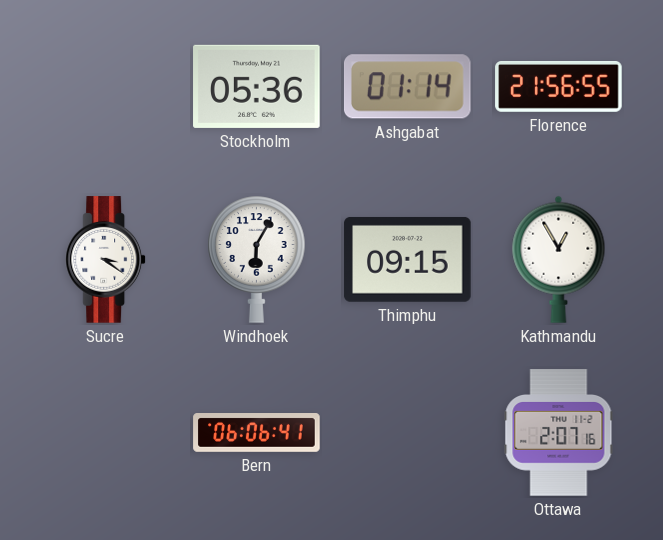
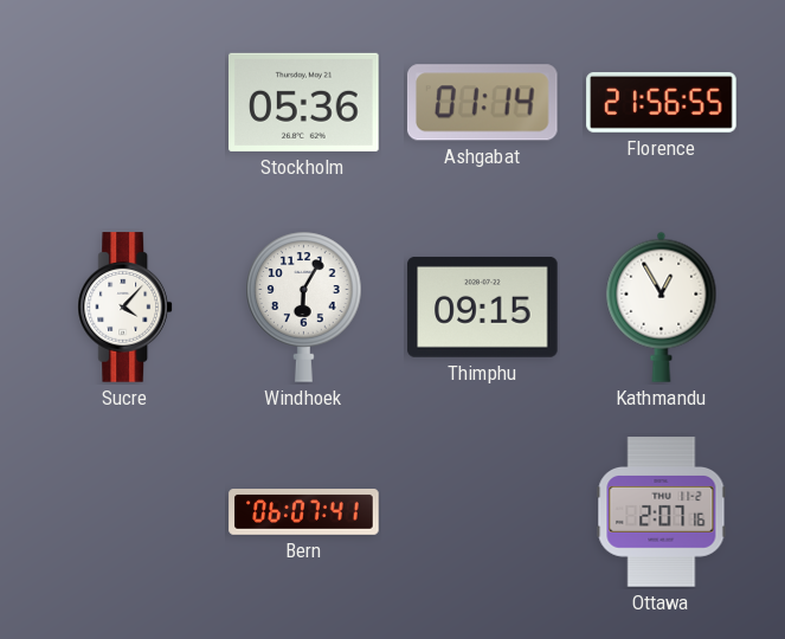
Sucre: 3:21 -> 4:07
Bern: 06:06 -> 06:07
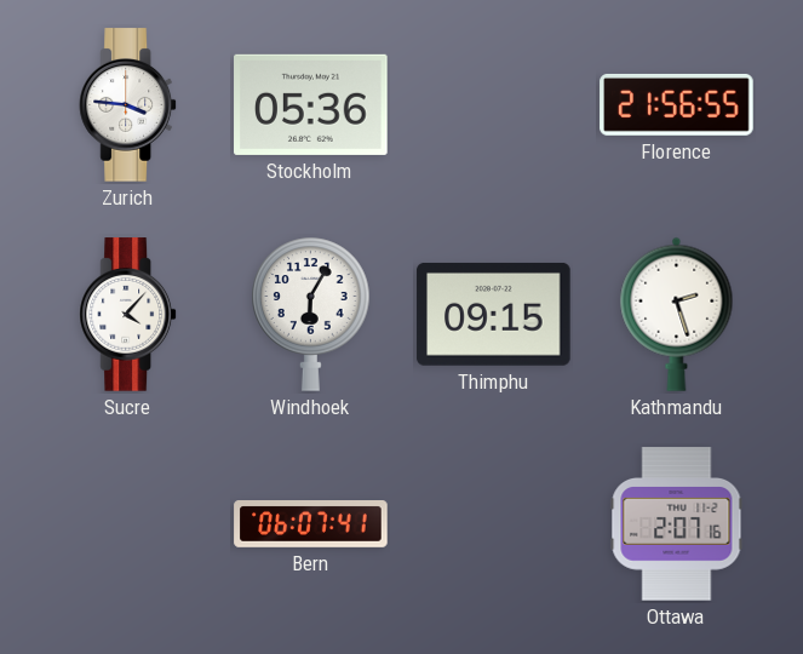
Zurich: none -> 3:46
Ashgabat: 01:14 -> none
Kathmandu: 12:55 -> 2:27
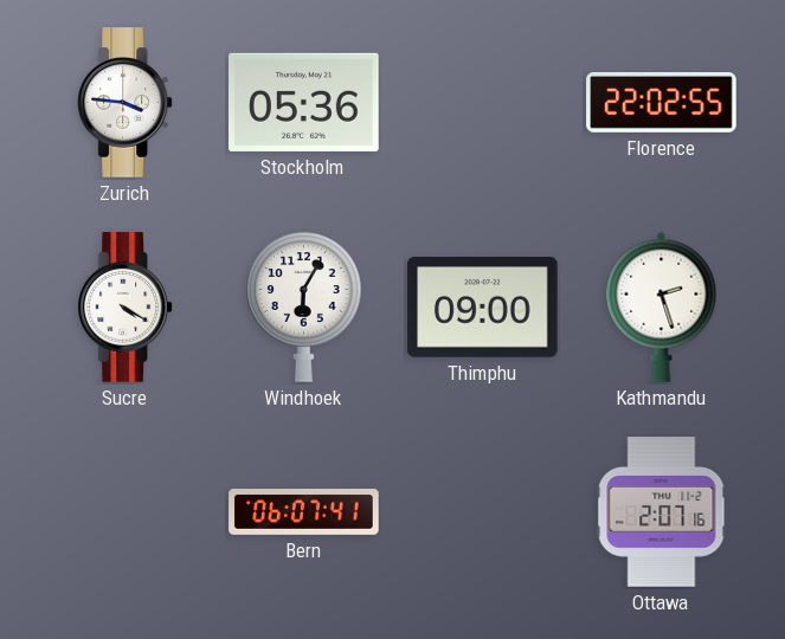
Florence: 21:56 -> 22:02
Sucre: 4:07 -> 4:20
Thimphu: 09:15 -> 09:00
